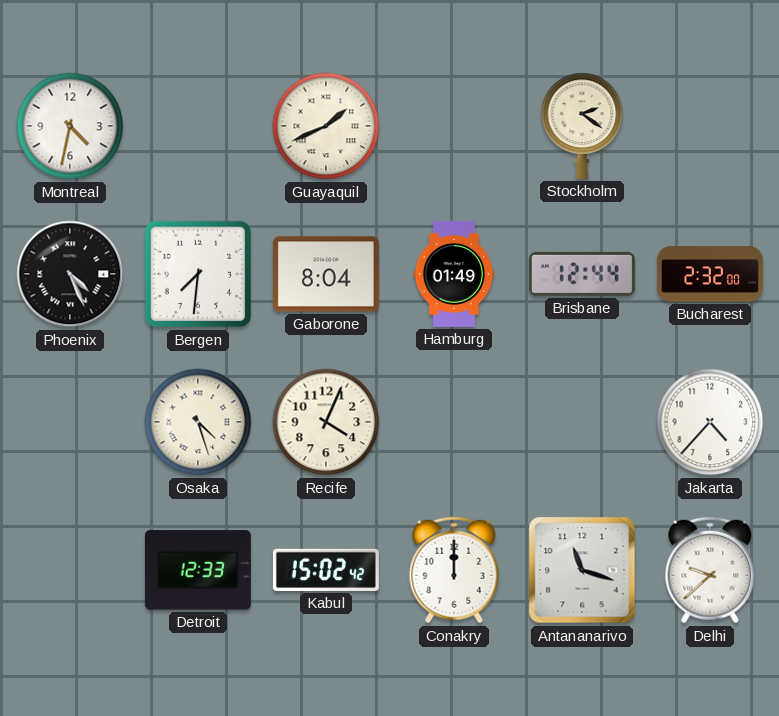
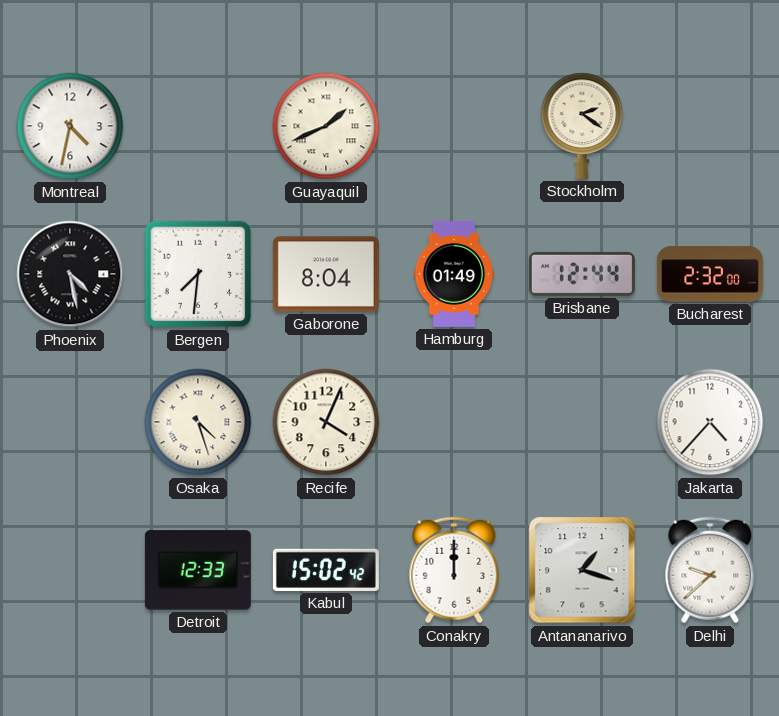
Phoenix: 4:26 -> 4:28
Antananarivo: 11:18 -> 1:18
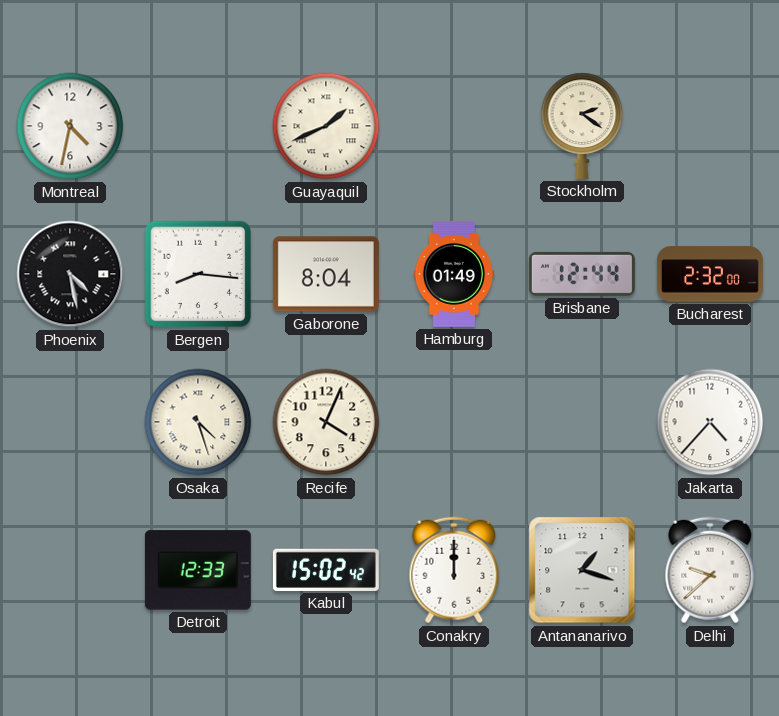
Bergen: 7:31 -> 8:16
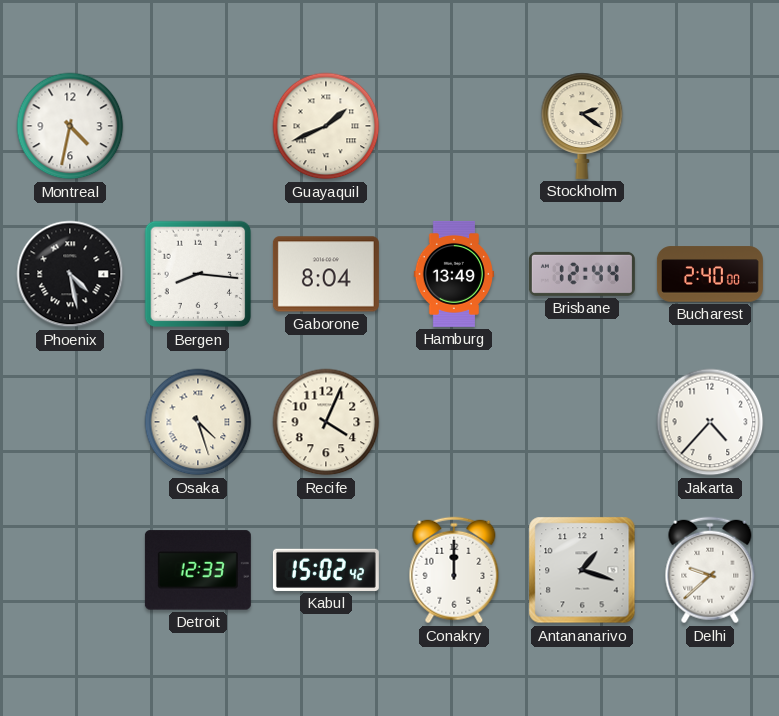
Hamburg: 01:49 -> 13:49
Bucharest: 2:32 -> 2:40
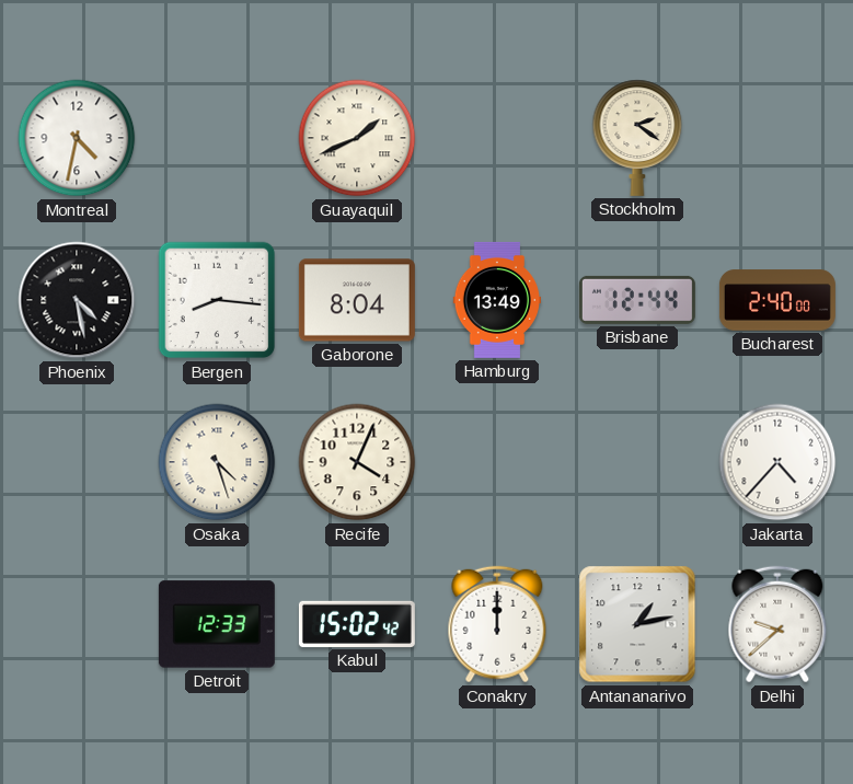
Antananarivo: 1:18 -> 1:13
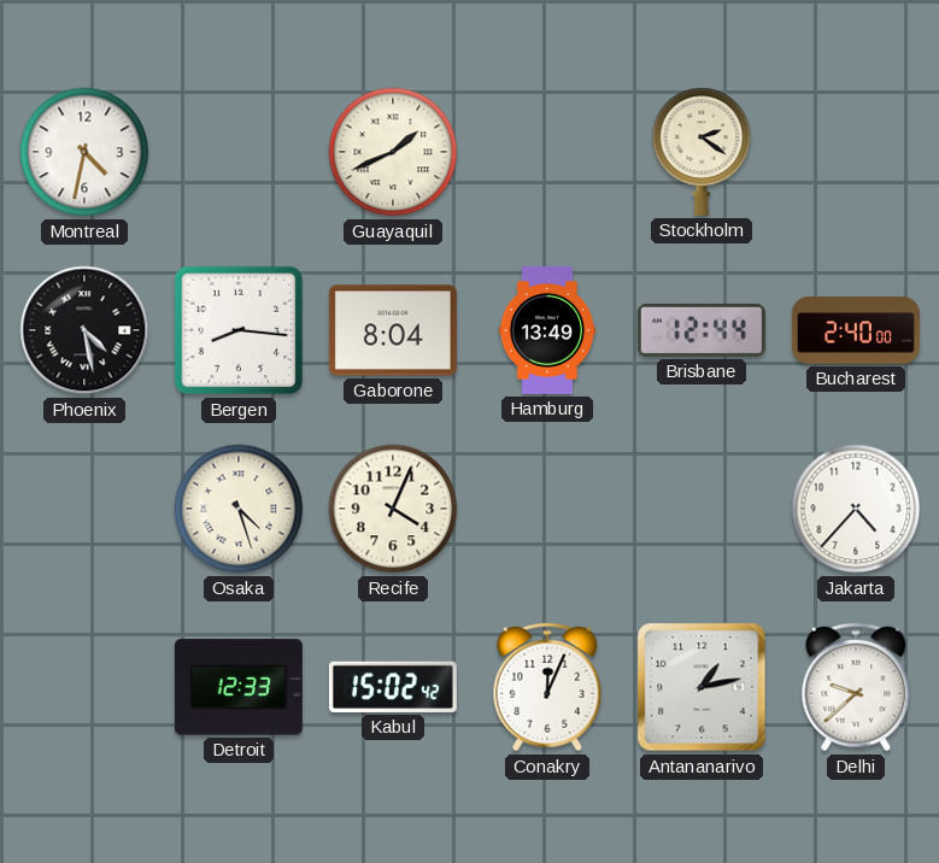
Conakry: 12:00 -> 12:04
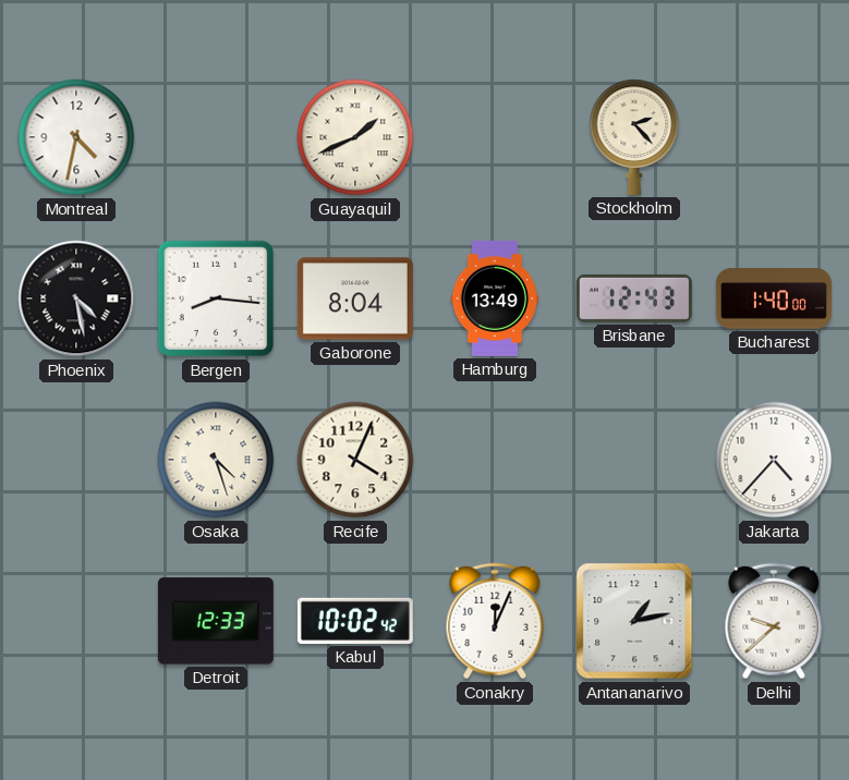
Stockholm: 2:21 -> 2:23
Brisbane: 12:44 -> 12:43
Bucharest: 2:40 -> 1:40
Kabul: 15:02 -> 10:02
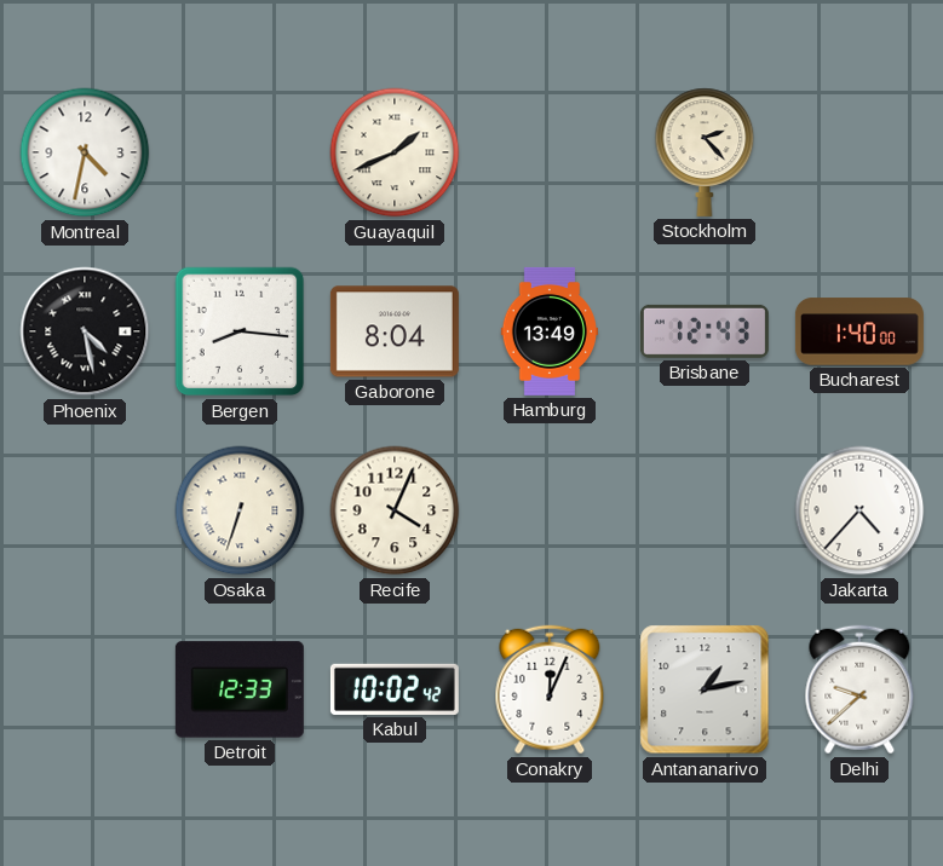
Osaka: 4:27 -> 6:33
